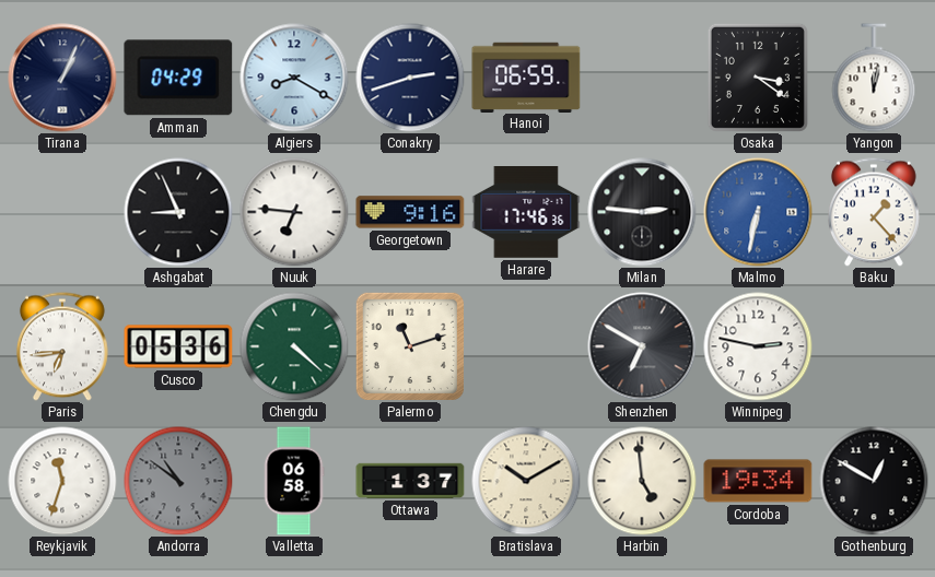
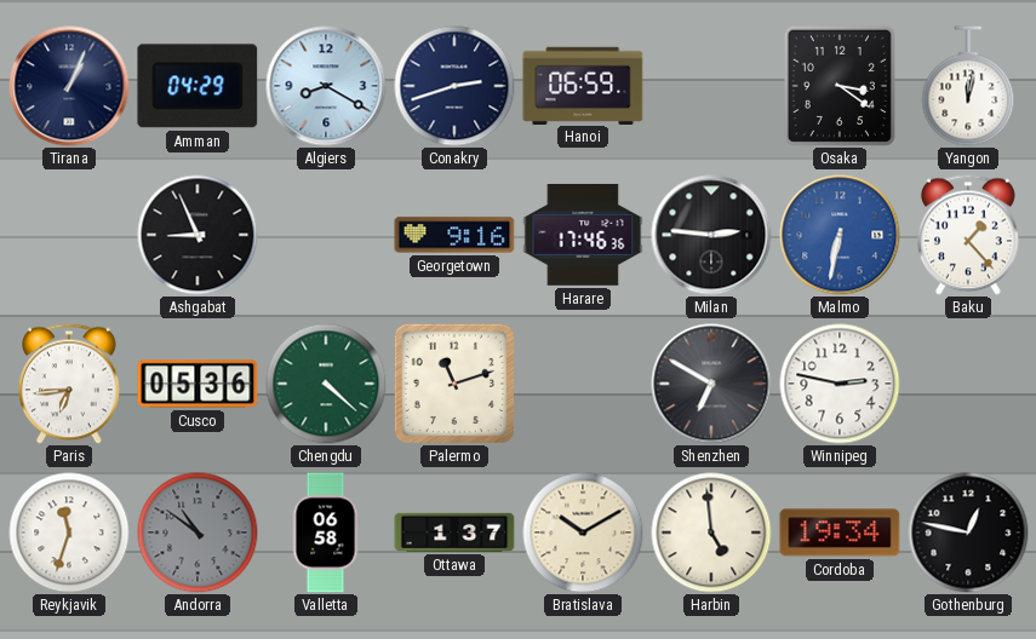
Nuuk: 6:46 -> none
Gothenburg: 12:50 -> 12:47
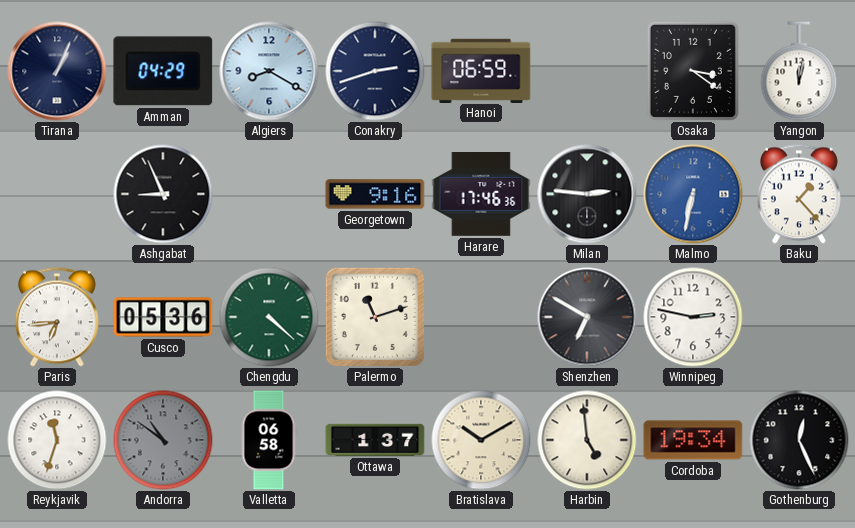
Gothenburg: 12:47 -> 12:26
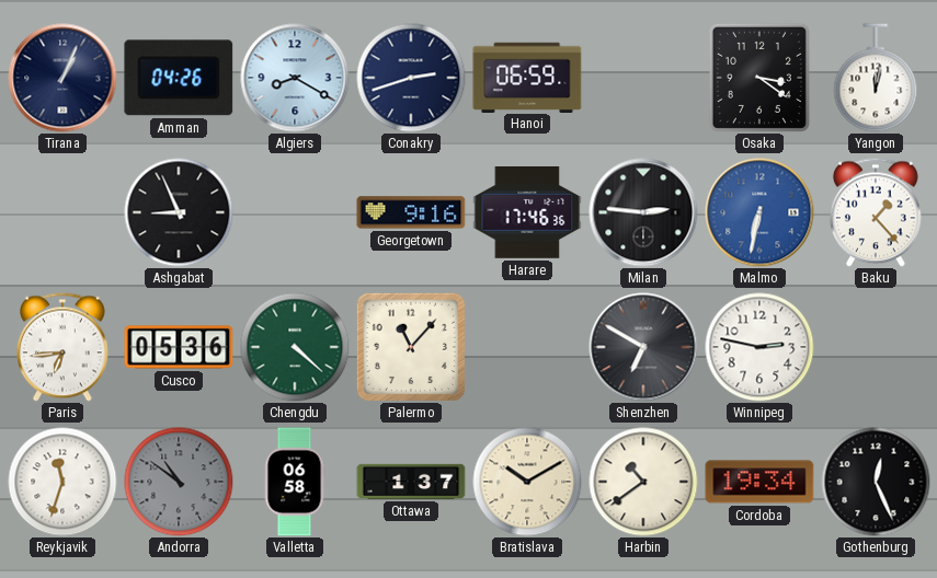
Amman: 04:29 -> 04:26
Palermo: 11:12 -> 11:07
Harbin: 4:59 -> 10:39
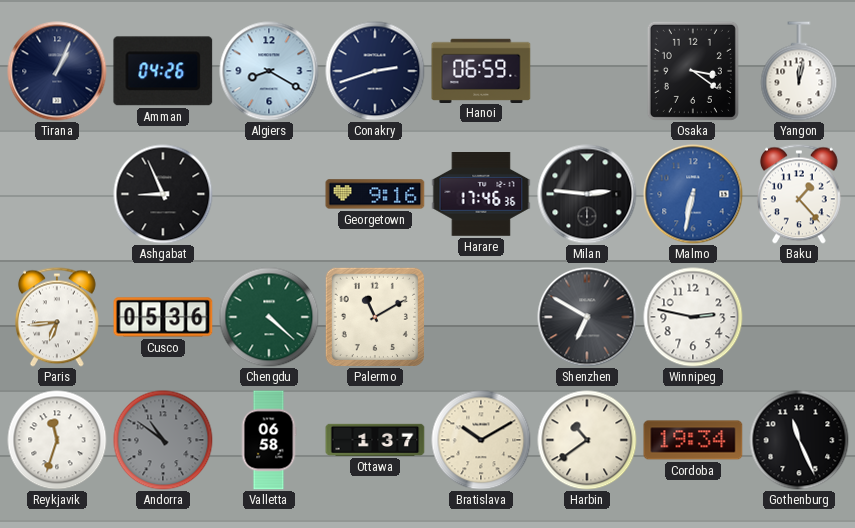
Palermo: 11:07 -> 11:10
Gothenburg: 12:26 -> 11:26
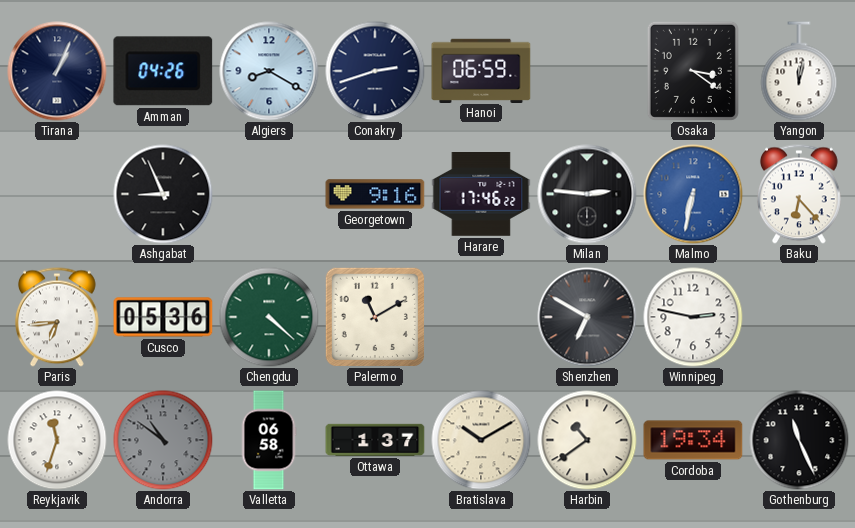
Harare: 17:46:36 -> 17:46:22
Baku: 1:23 -> 6:23
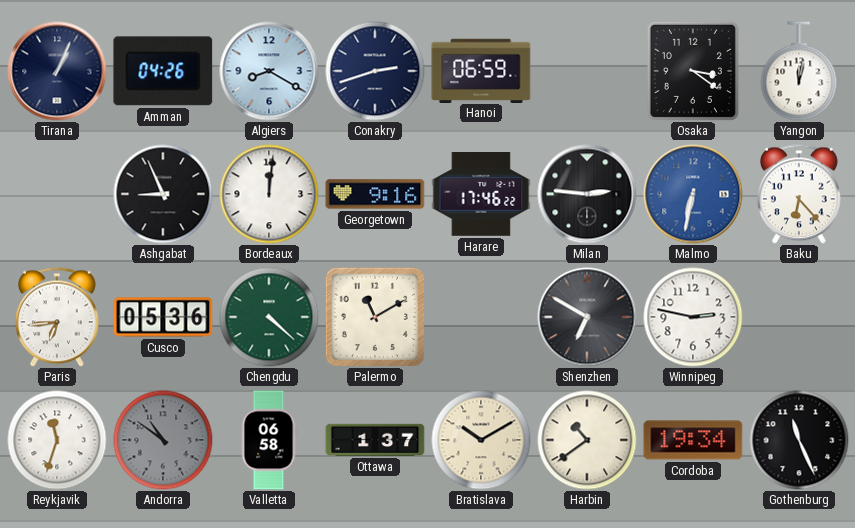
Bordeaux: none -> 12:01
